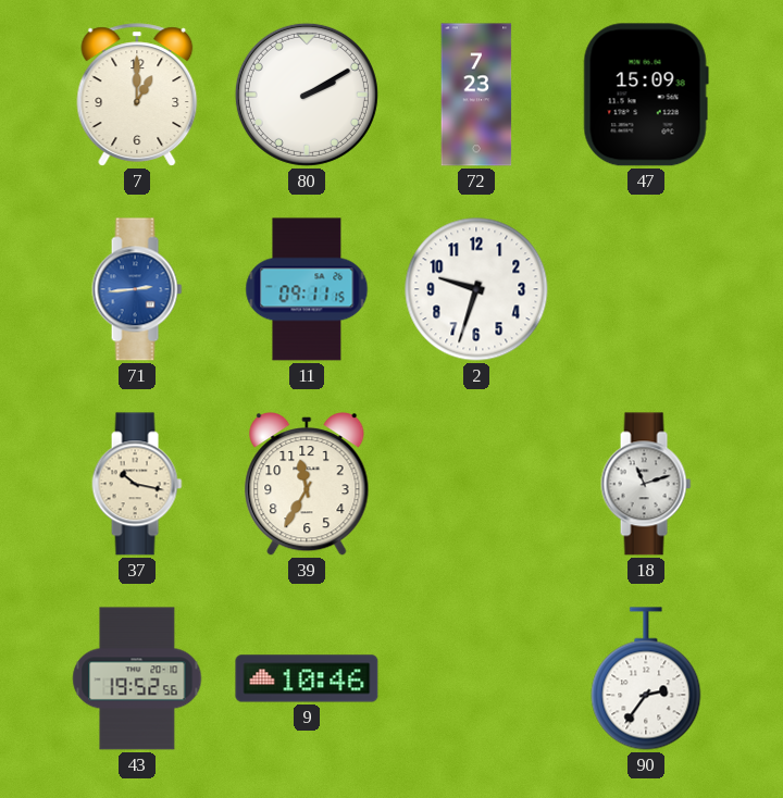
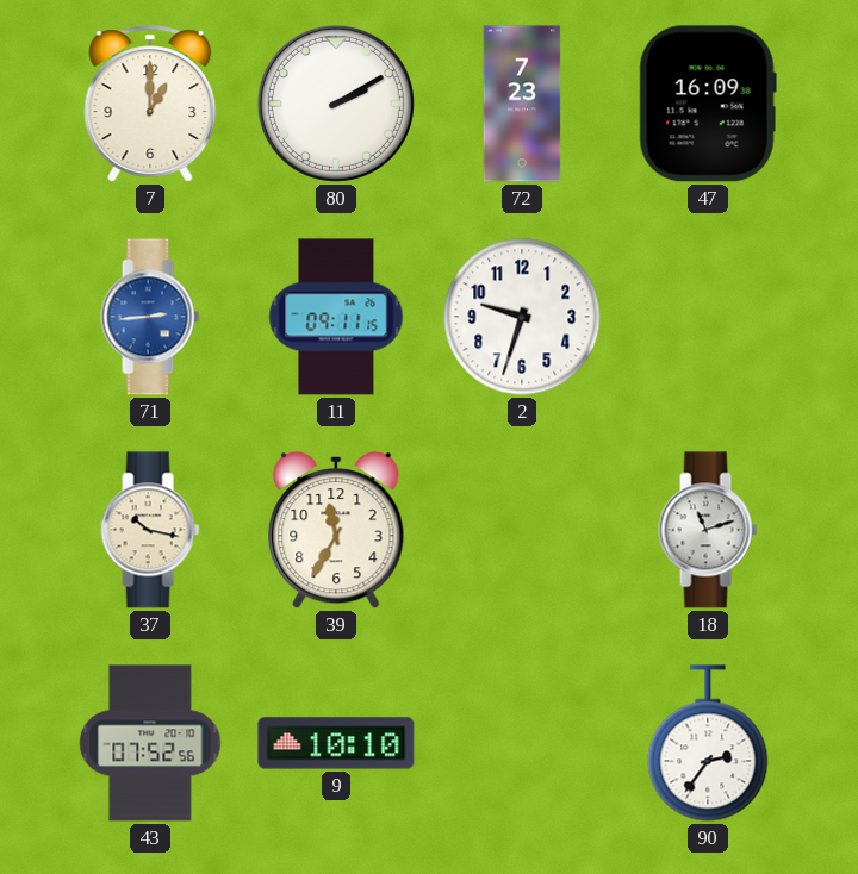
47: 15:09 -> 16:09
43: 19:52 -> 07:52
9: 10:46 -> 10:10
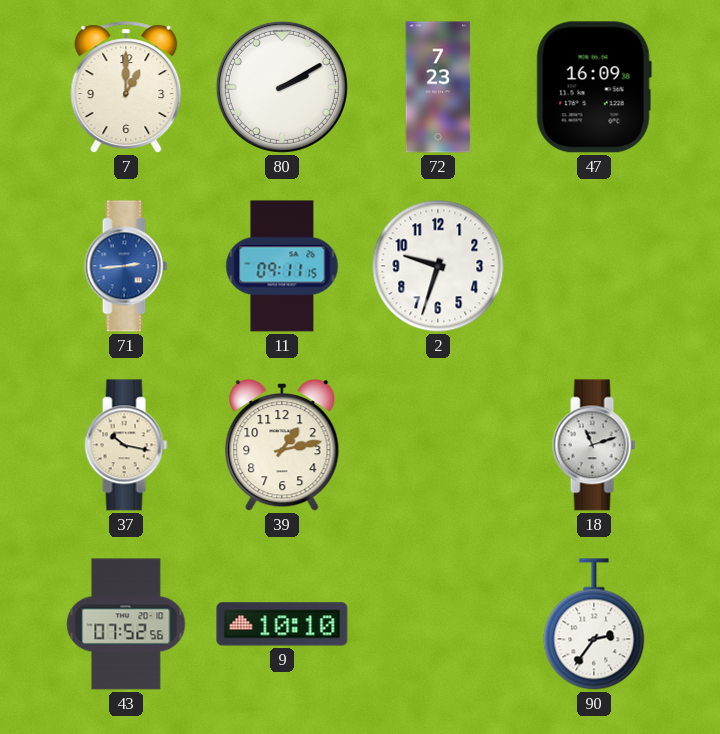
39: 11:35 -> 1:13
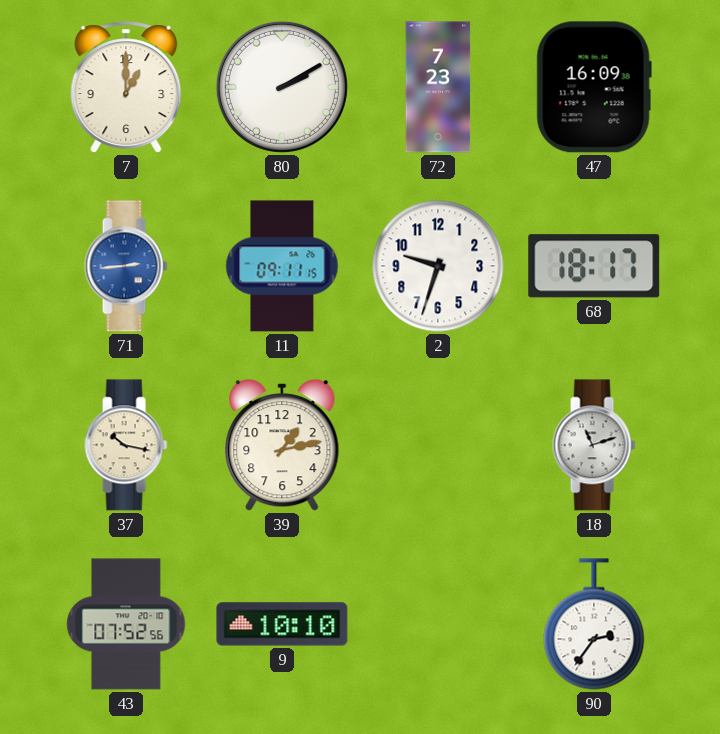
68: none -> 18:17
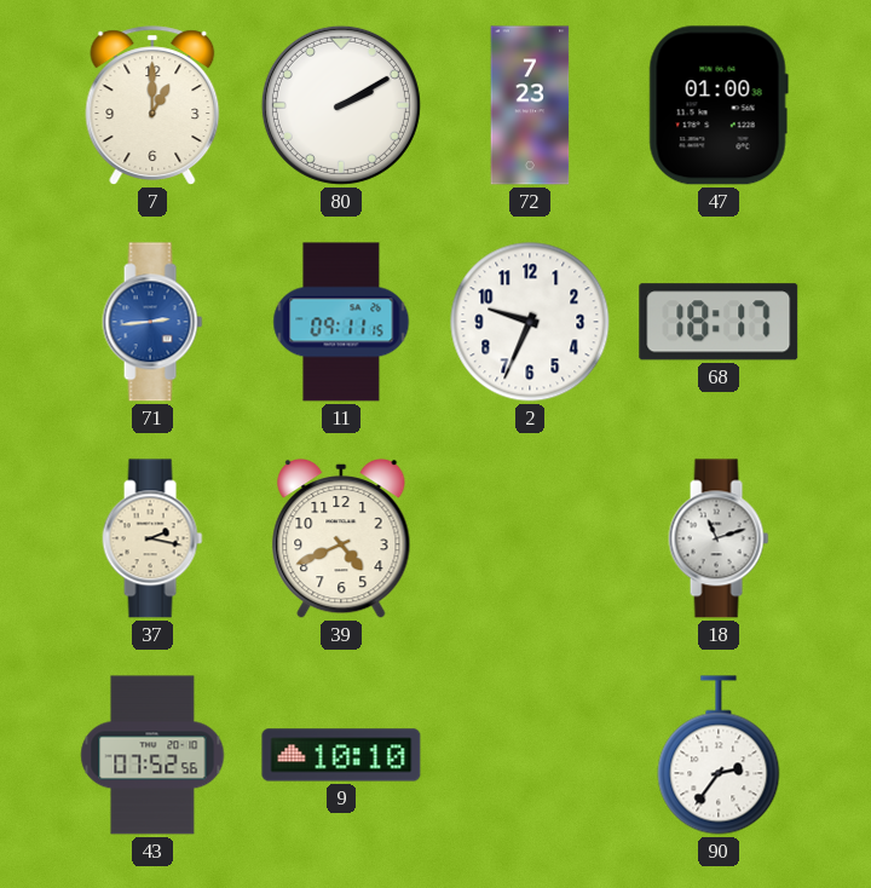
47: 16:09 -> 01:00
2: 9:33 -> 9:34
37: 10:17 -> 2:17
39: 1:13 -> 4:41
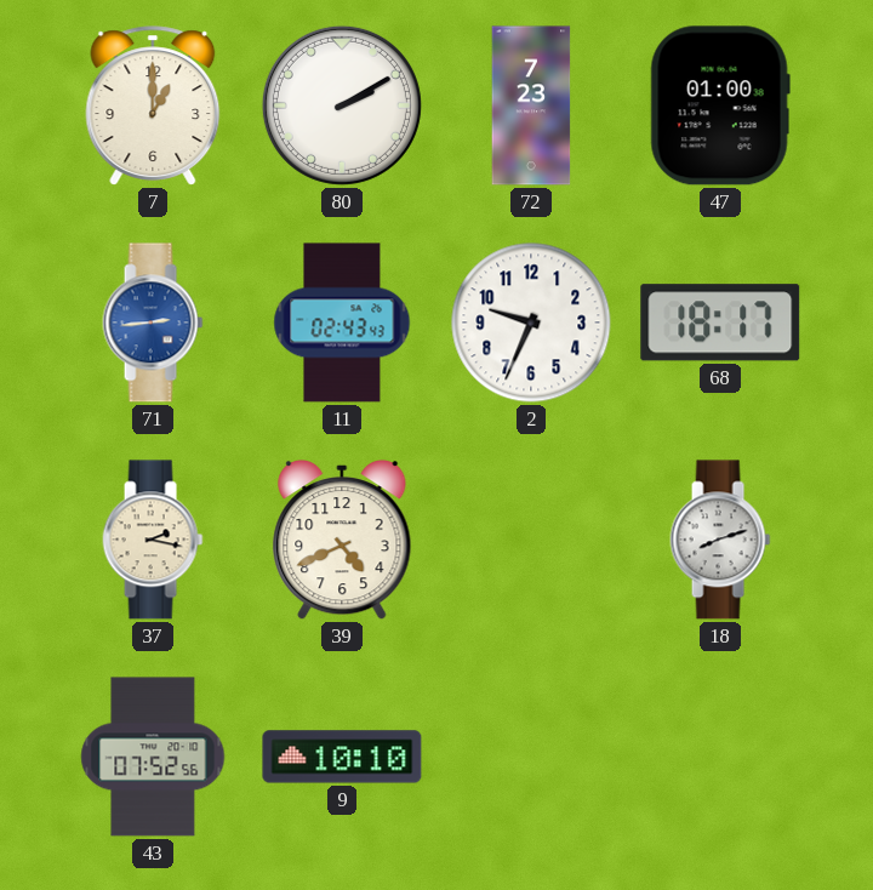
11: 09:11 -> 02:43
18: 11:12 -> 8:12
90: 2:36 -> none
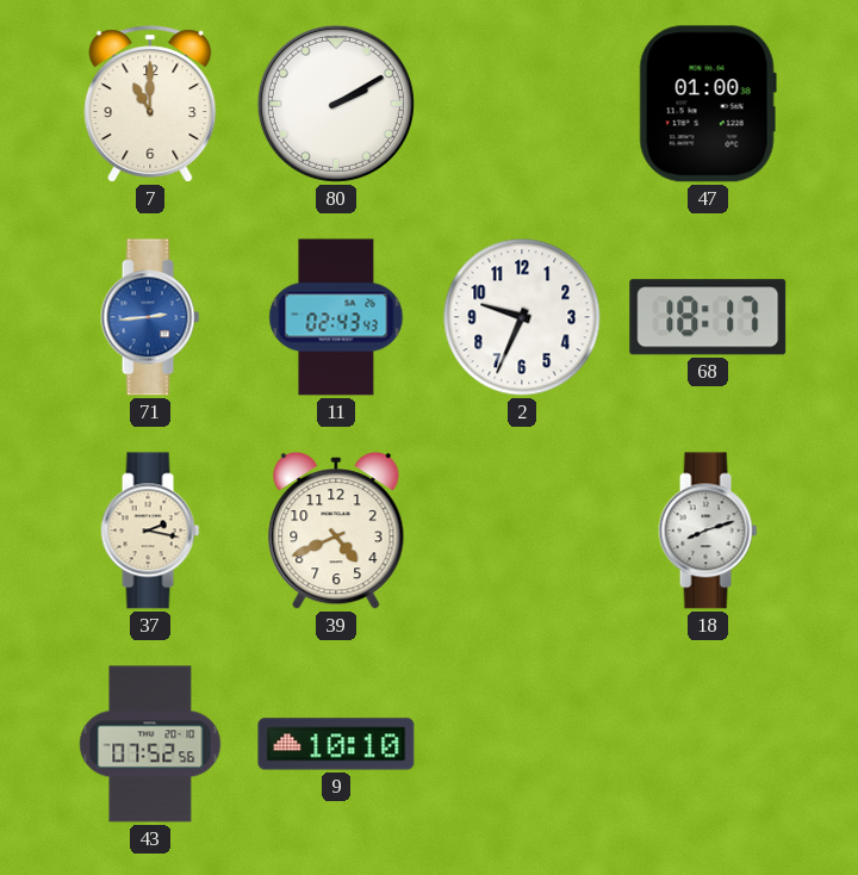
7: 1:00 -> 11:00
72: 7:23 -> none
